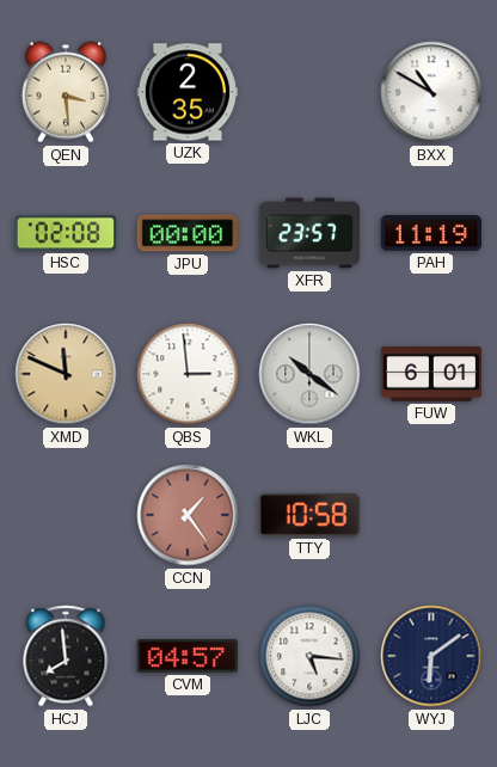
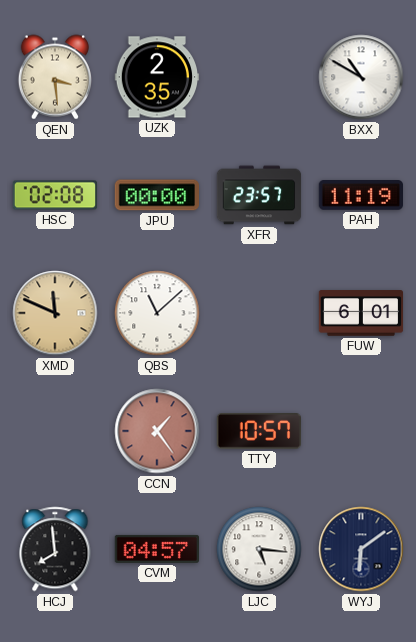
QBS: 2:59 -> 11:08
WKL: 10:21 -> none
TTY: 10:58 -> 10:57
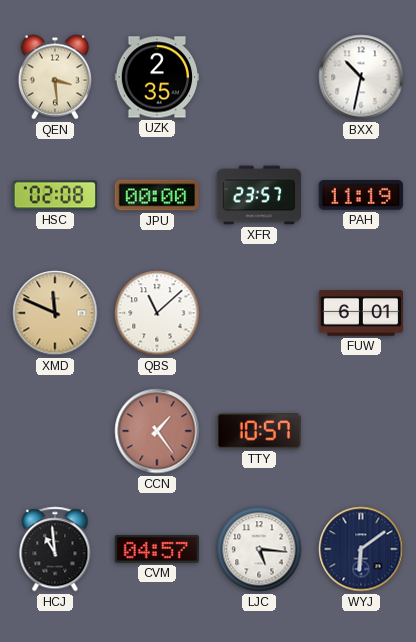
BXX: 10:50 -> 10:32
HCJ: 7:59 -> 10:59
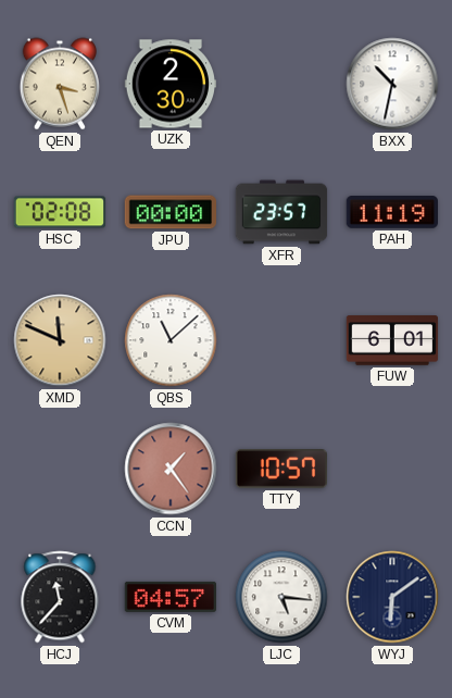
QEN: 3:29 -> 3:27
UZK: 2:35 -> 2:30
HCJ: 10:59 -> 11:37
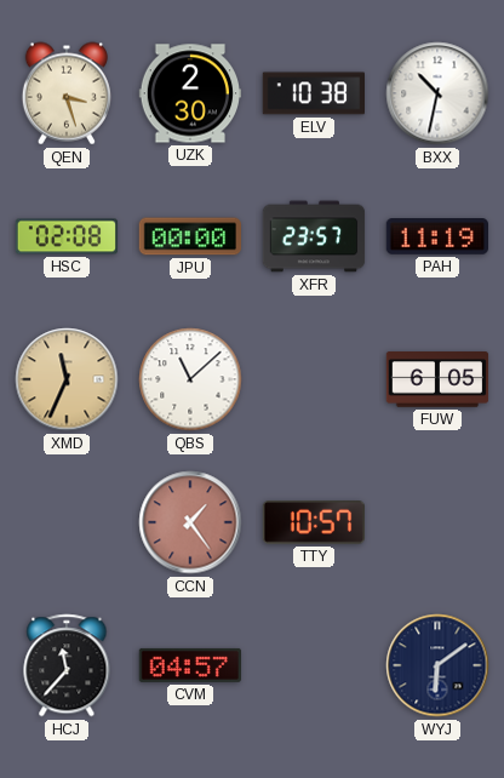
ELV: none -> 10:38
XMD: 11:49 -> 11:34
FUW: 6:01 -> 6:05
LJC: 5:16 -> none
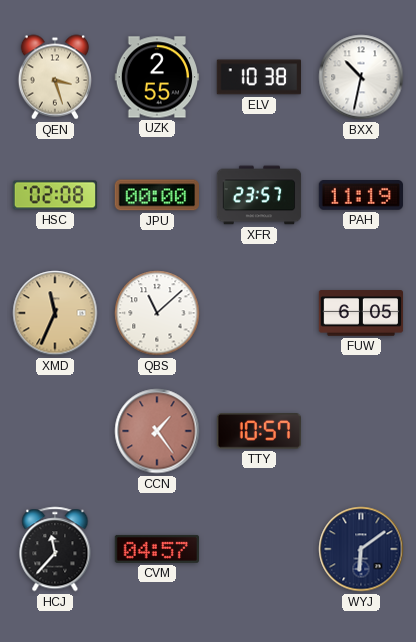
UZK: 2:30 -> 2:55
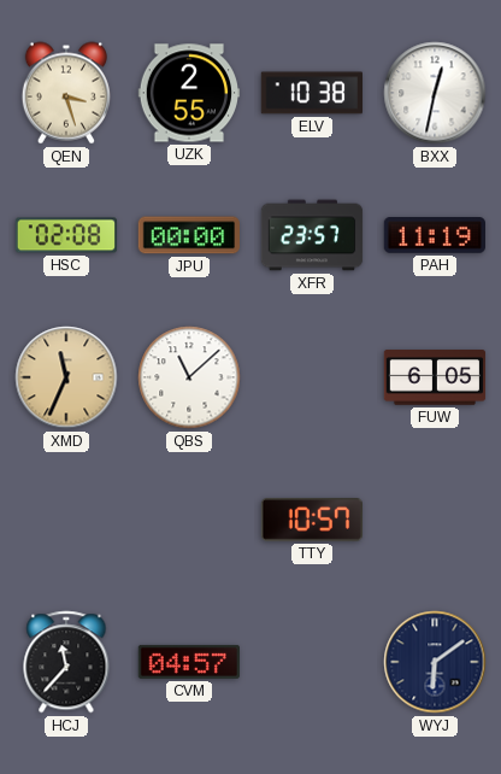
BXX: 10:32 -> 12:32
CCN: 1:24 -> none
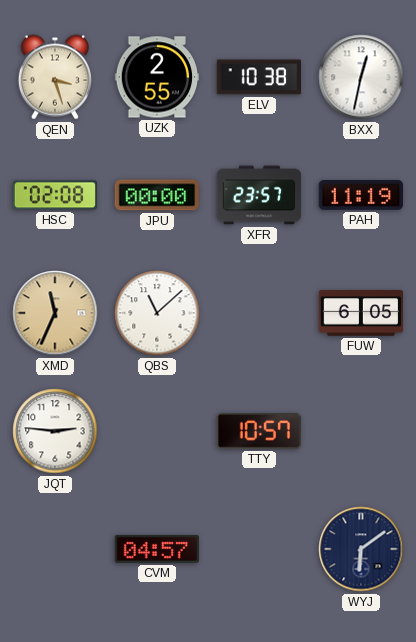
JQT: none -> 2:46
HCJ: 11:37 -> none
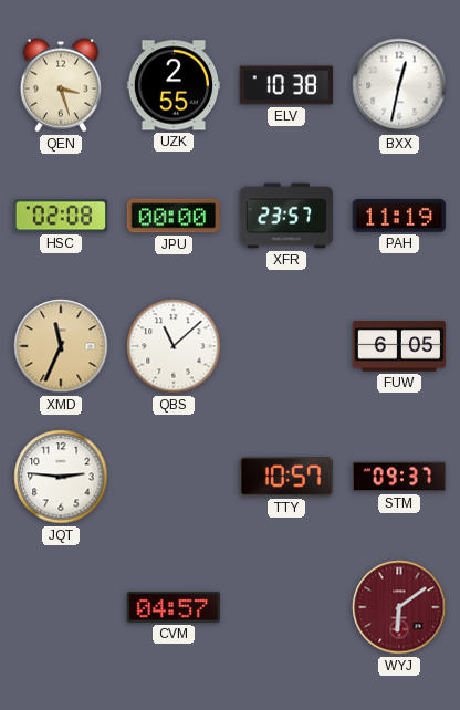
STM: none -> 09:37
WYJ dial: navy -> burgundy
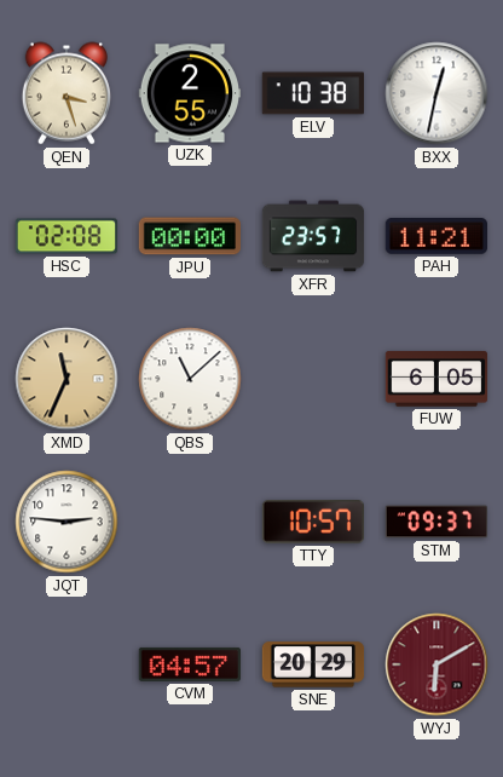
PAH: 11:19 -> 11:21
SNE: none -> 20:29
WYJ: 6:09 -> 6:10
